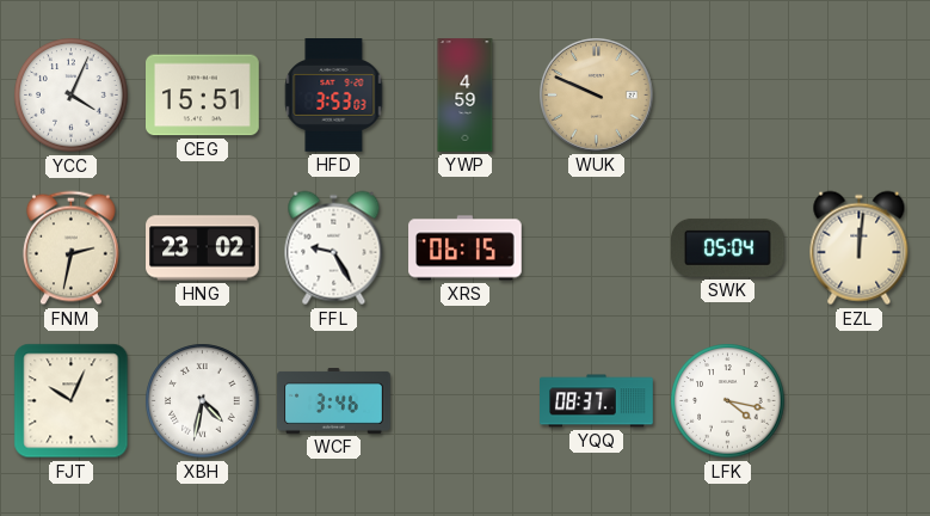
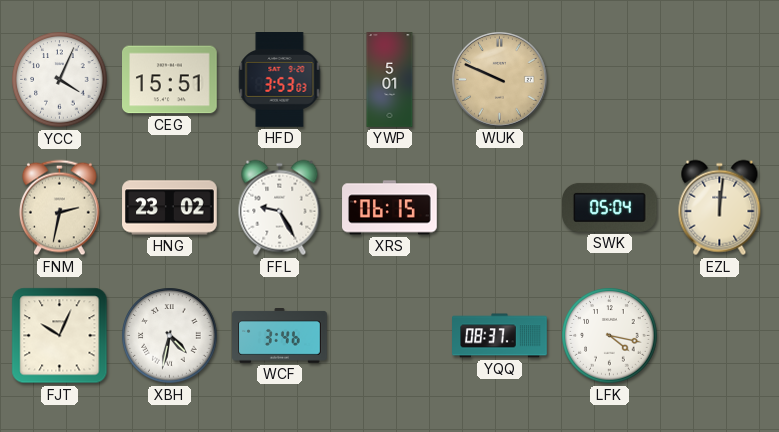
YWP: 4:59 -> 5:01
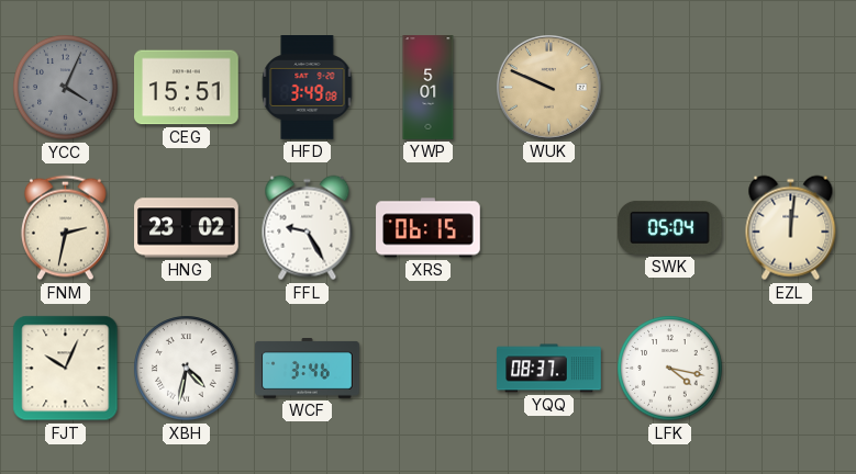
YCC dial: white -> grey
HFD: 3:53 -> 3:49
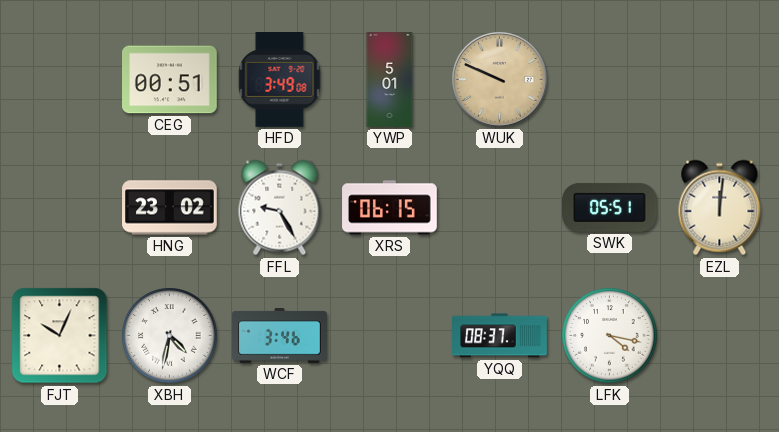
YCC: 4:04 -> none
CEG: 15:51 -> 00:51
FNM: 2:32 -> none
SWK: 05:04 -> 05:51
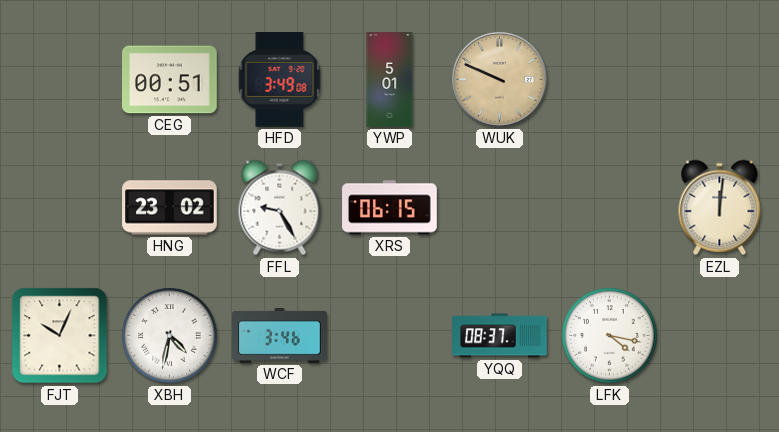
SWK: 05:51 -> none
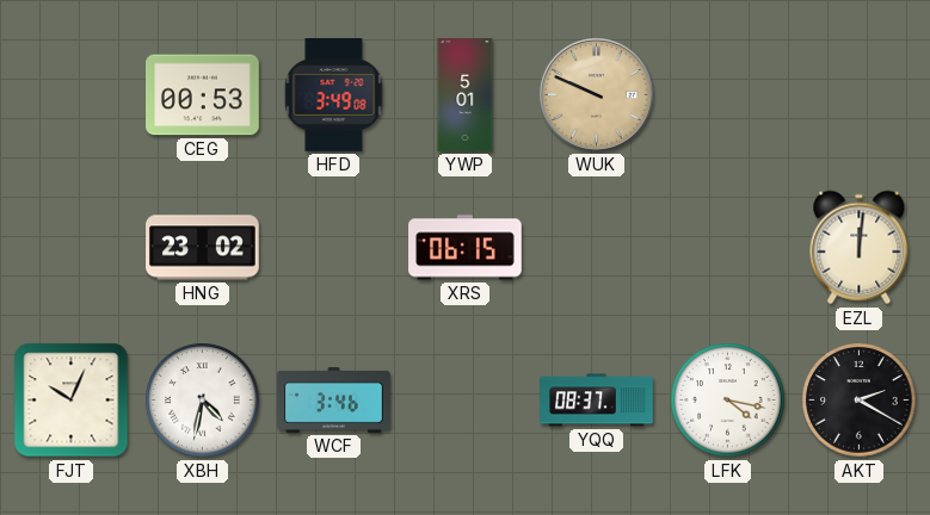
CEG: 00:51 -> 00:53
FFL: 9:25 -> none
AKT: none -> 2:20
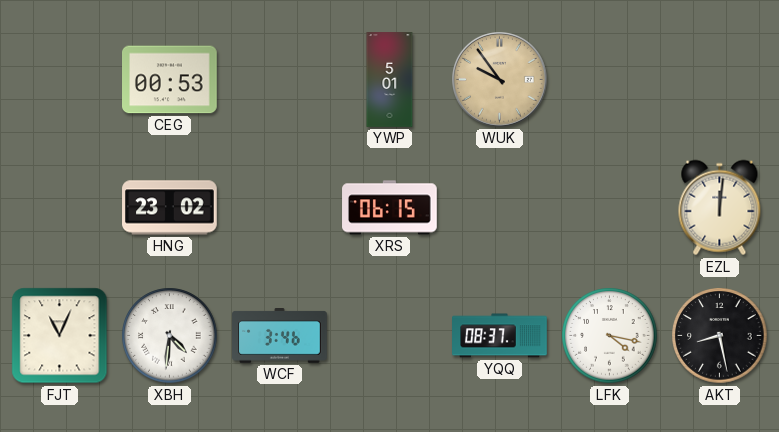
HFD: 3:49 -> none
WUK: 9:49 -> 9:54
FJT: 10:04 -> 11:04
XBH: 4:32 -> 4:31
AKT: 2:20 -> 8:28
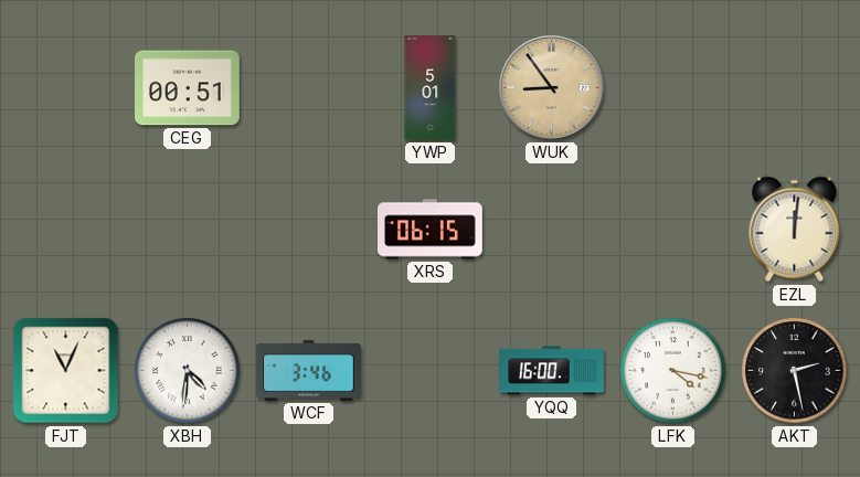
CEG: 00:53 -> 00:51
WUK: 9:54 -> 8:54
HNG: 23:02 -> none
YQQ: 08:37 -> 16:00
AKT: 8:28 -> 2:28
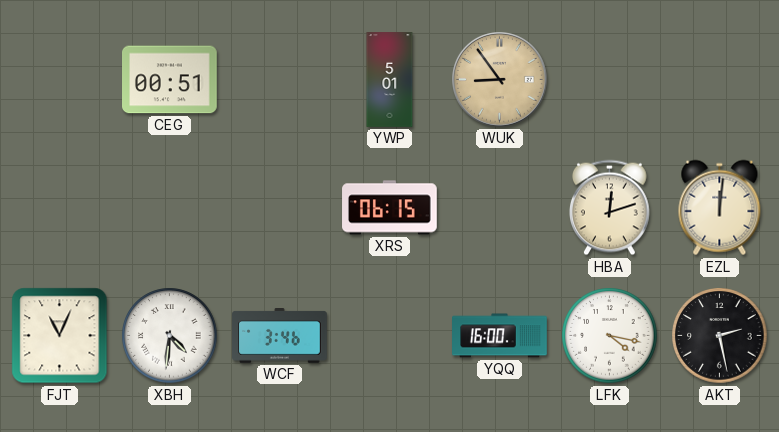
HBA: none -> 12:12
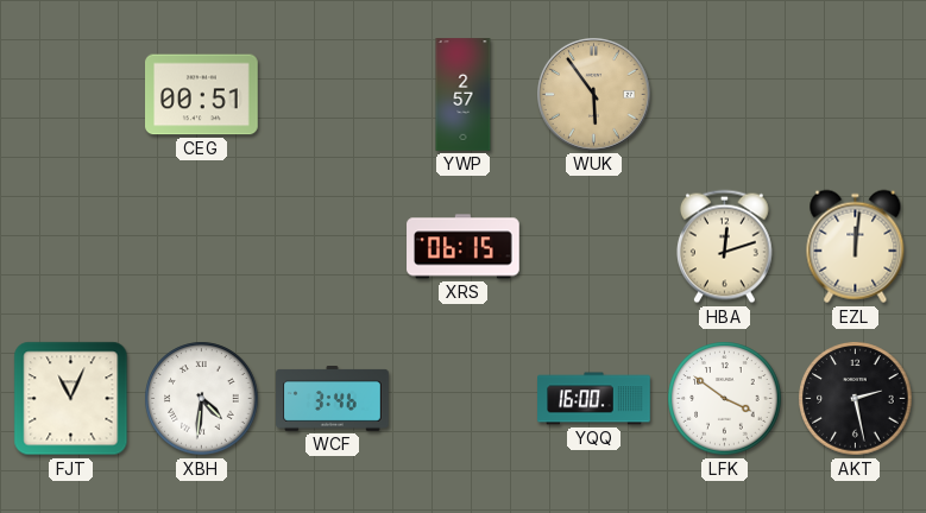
YWP: 5:01 -> 2:57
WUK: 8:54 -> 5:54
LFK: 4:17 -> 3:51
